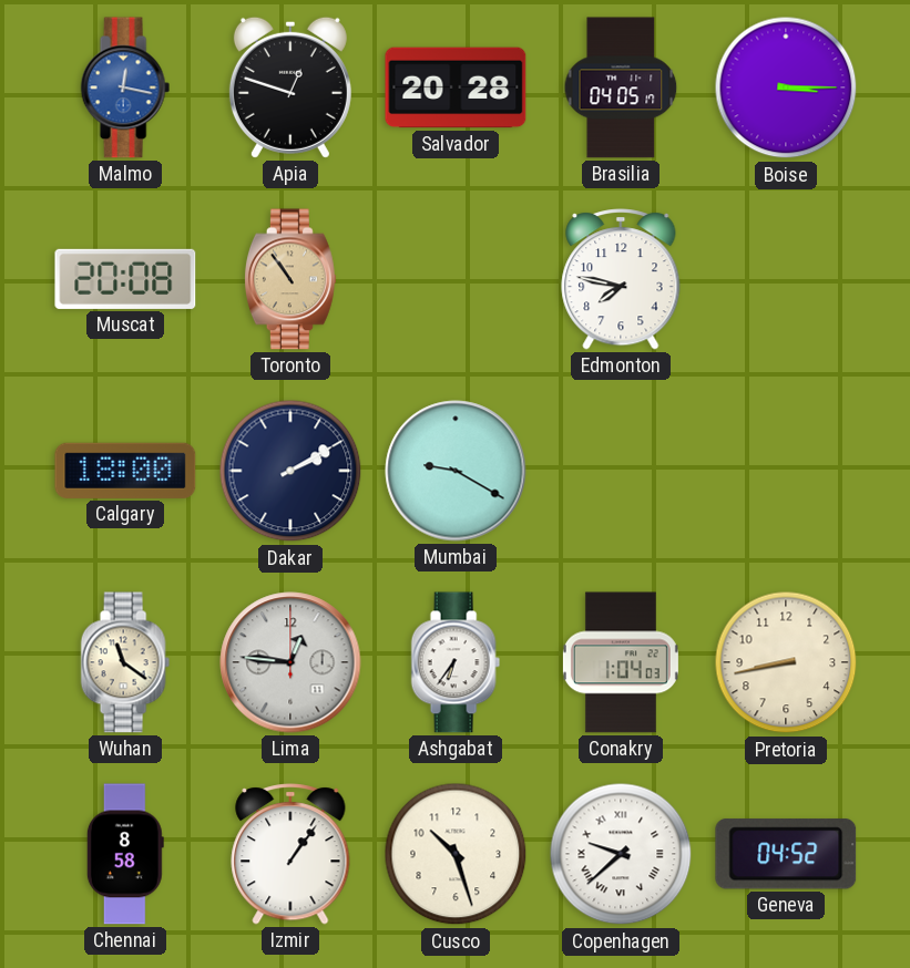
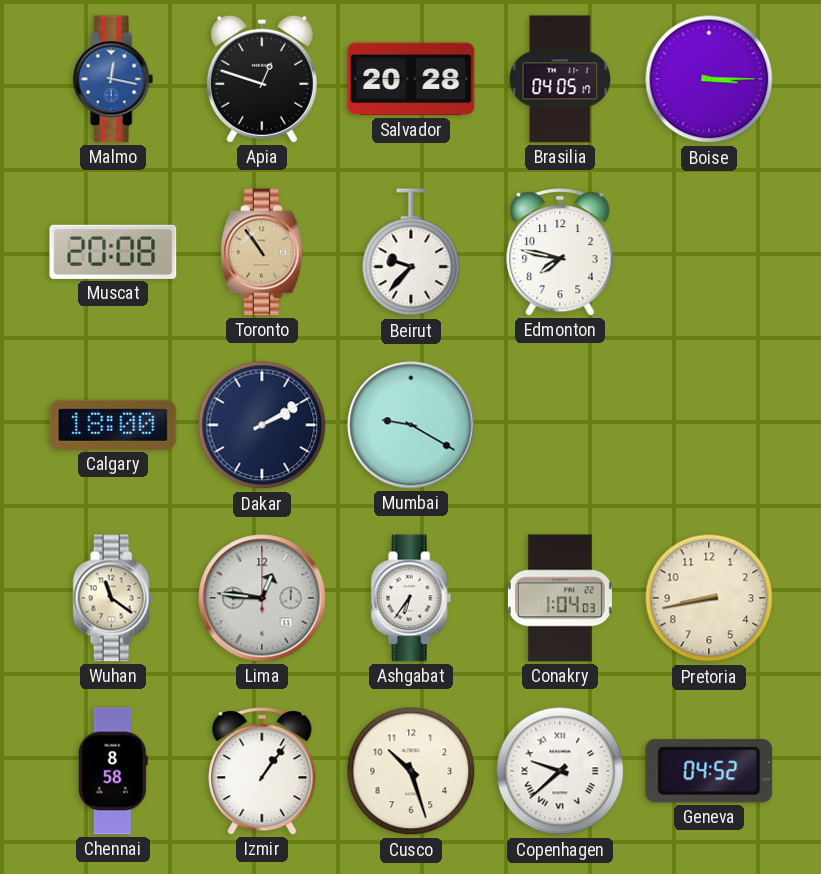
Beirut: none -> 9:37
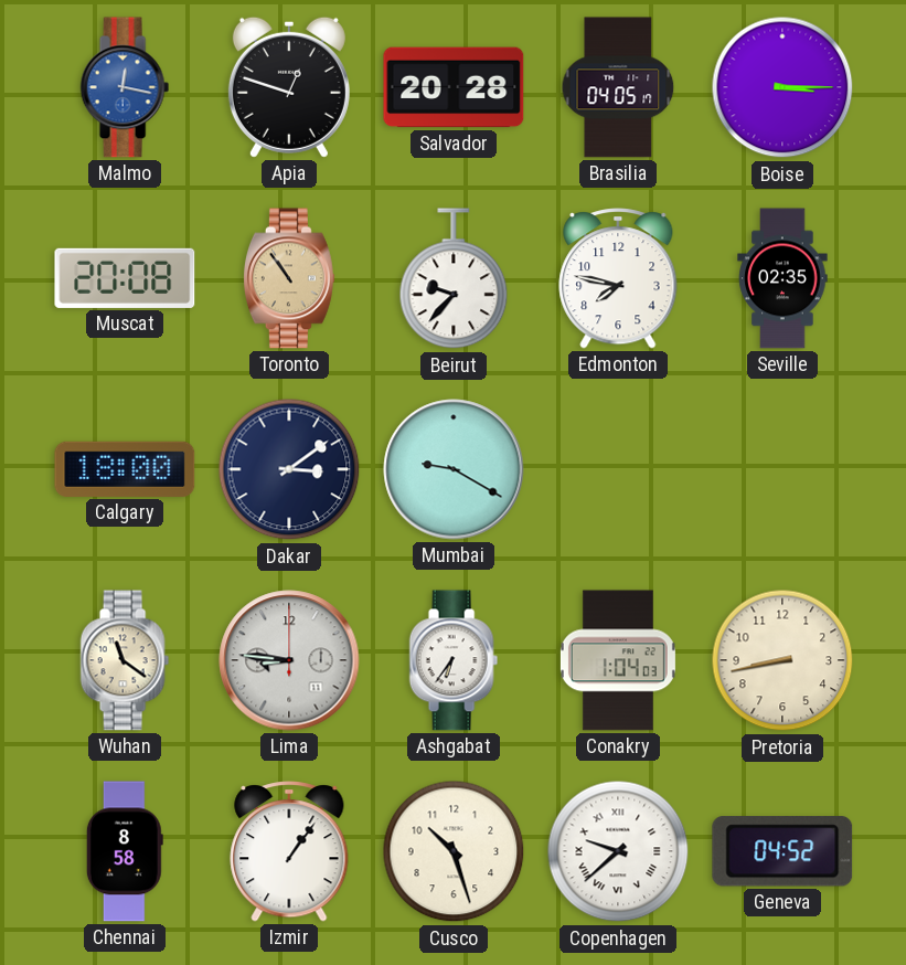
Seville: none -> 02:35
Dakar: 2:10 -> 3:09
Lima: 12:46 -> 8:46
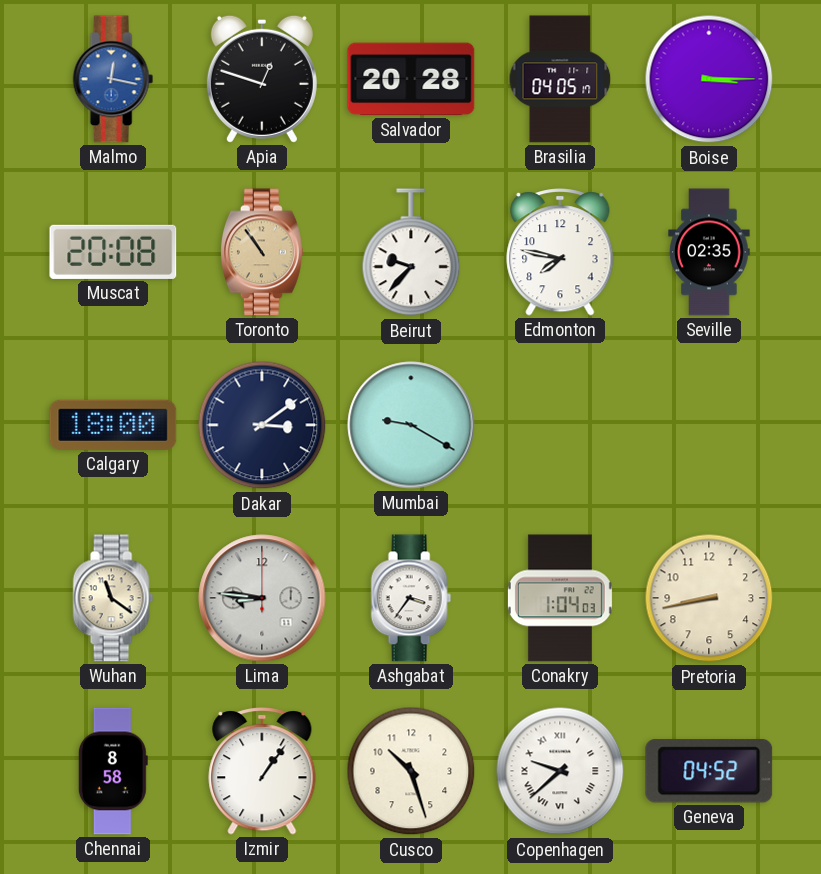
Ashgabat: 6:36 -> 3:36
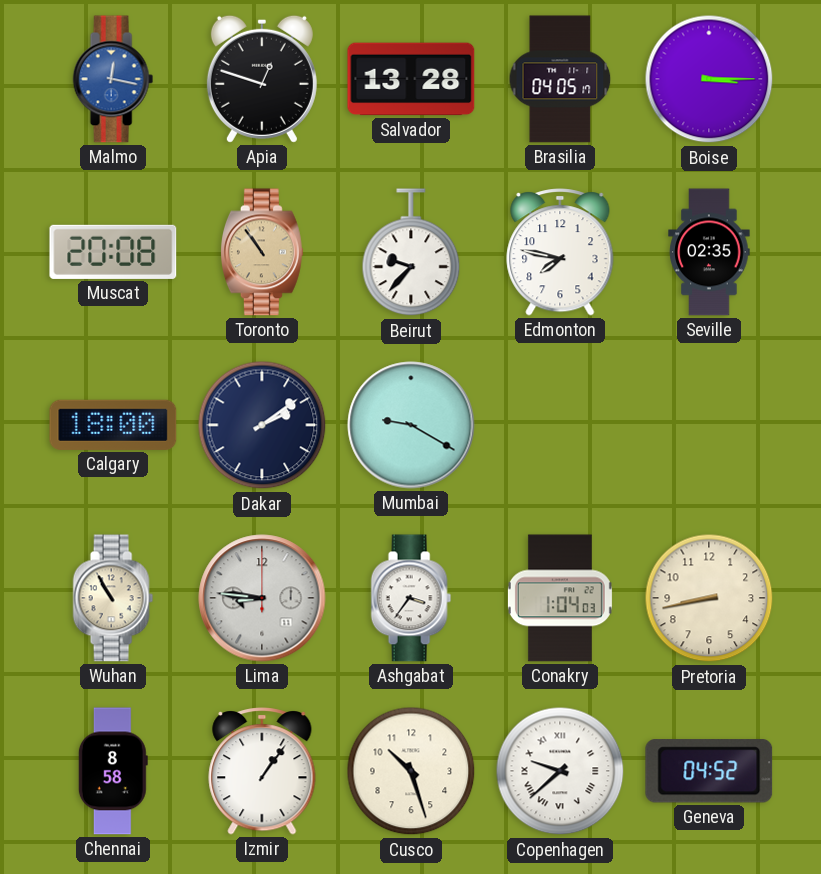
Salvador: 20:28 -> 13:28
Dakar: 3:09 -> 2:09
Wuhan: 11:21 -> 10:55
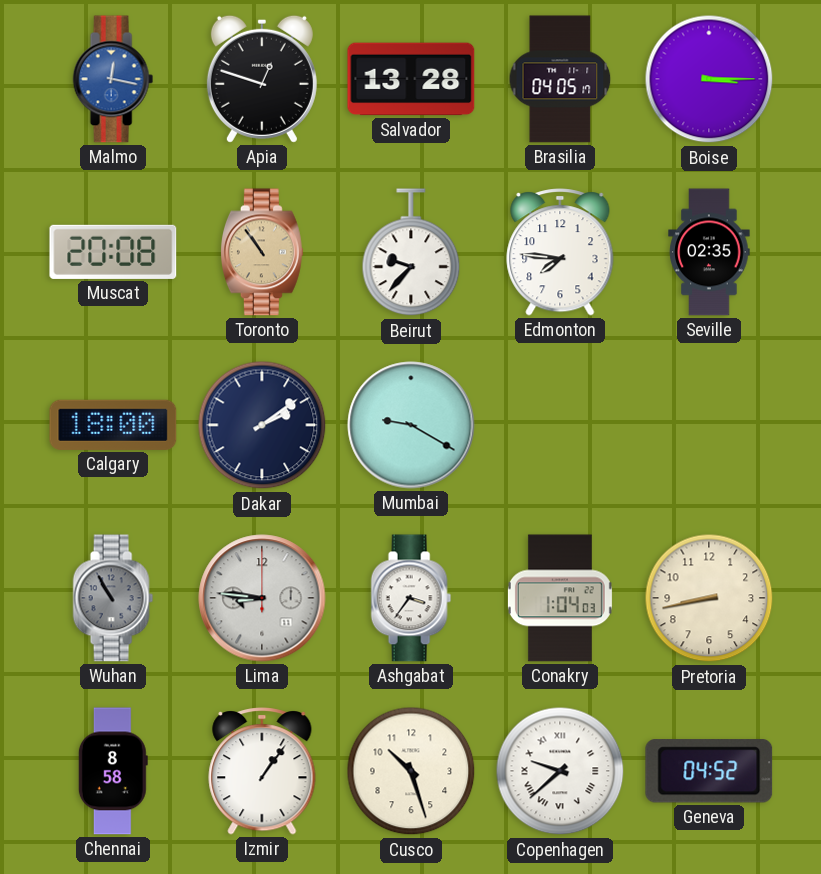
Edmonton: 7:47 -> 7:46
Wuhan dial: cream -> grey
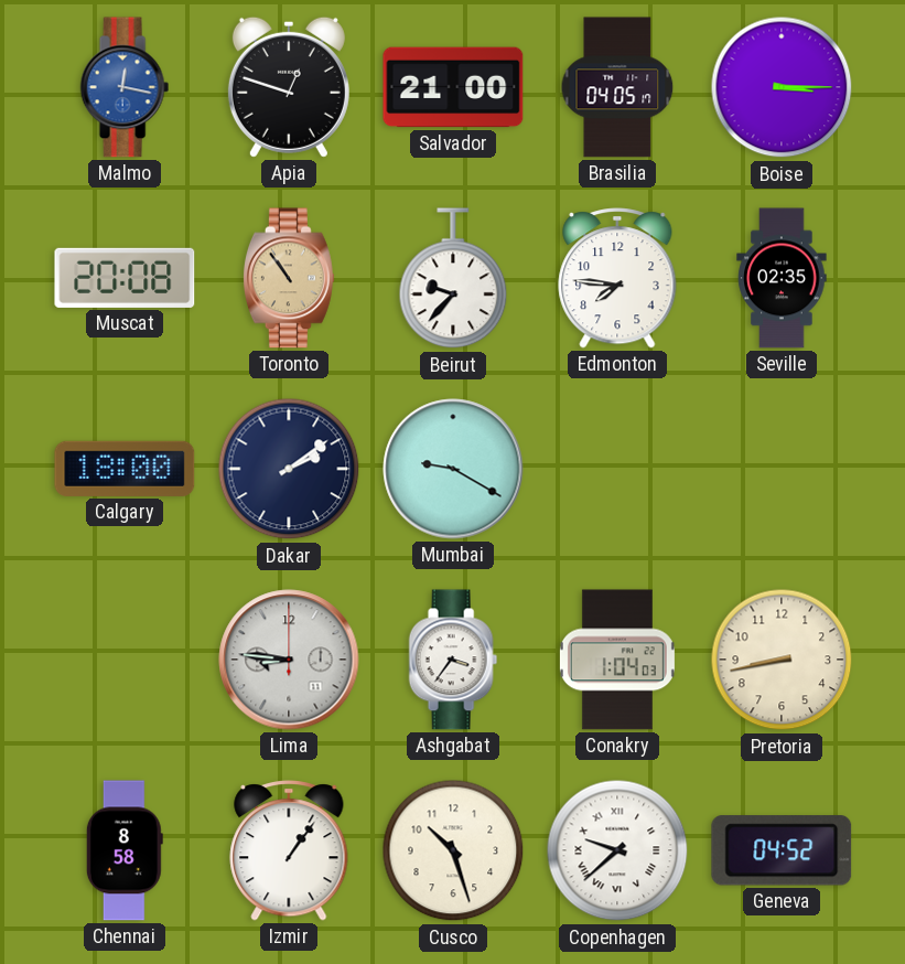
Salvador: 13:28 -> 21:00
Wuhan: 10:55 -> none
